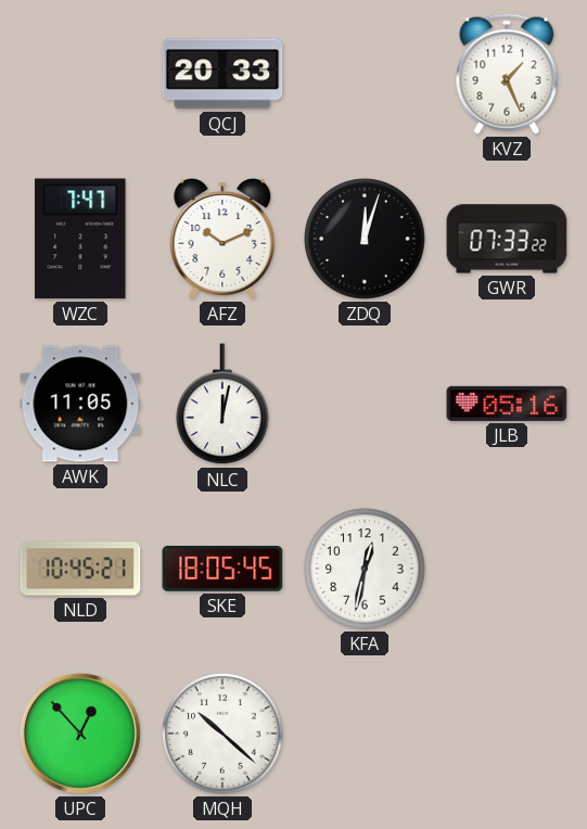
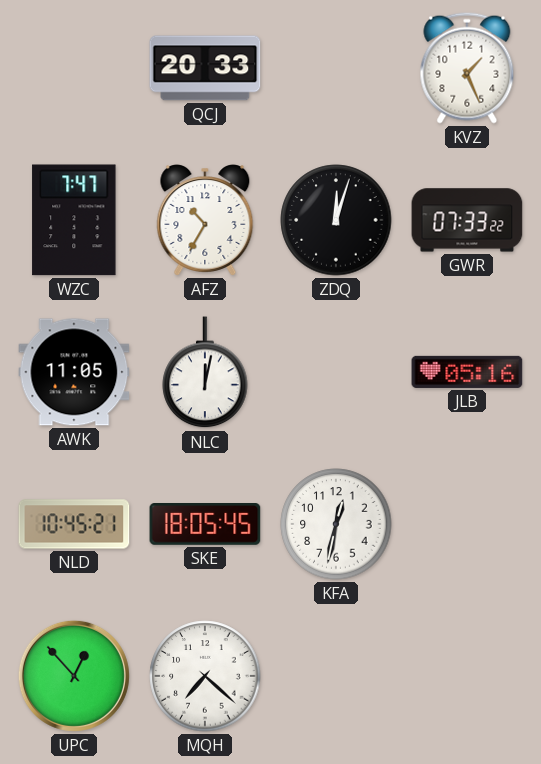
AFZ: 10:11 -> 10:35
MQH: 10:22 -> 7:22
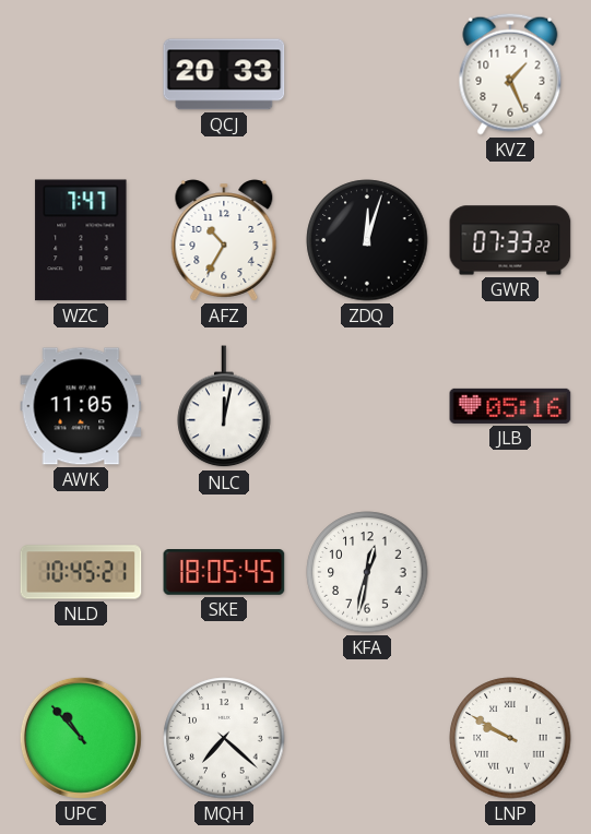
UPC: 12:53 -> 10:53
LNP: none -> 9:50
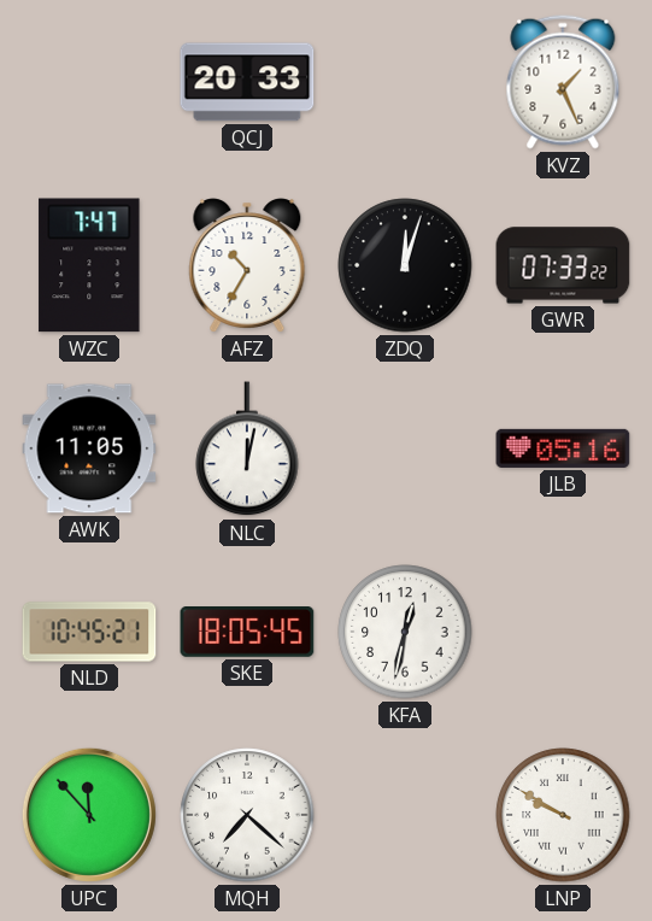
UPC: 10:53 -> 11:53
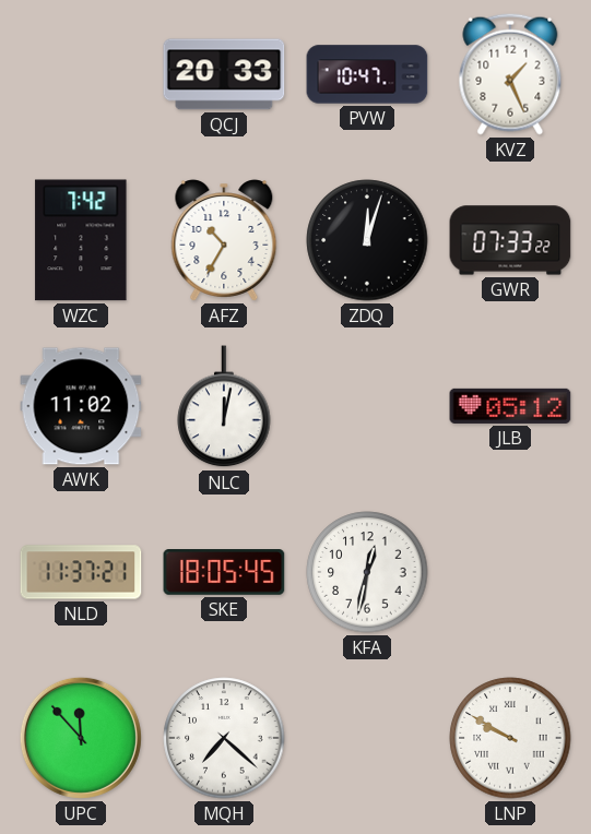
PVW: none -> 10:47
WZC: 7:47 -> 7:42
AWK: 11:05 -> 11:02
JLB: 05:16 -> 05:12
NLD: 10:45 -> 11:37
